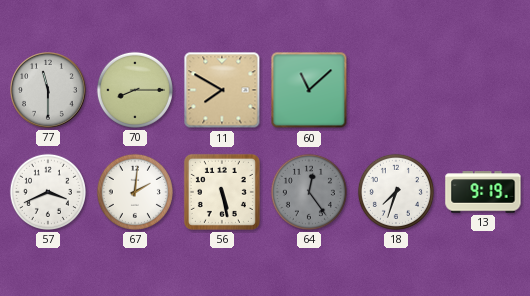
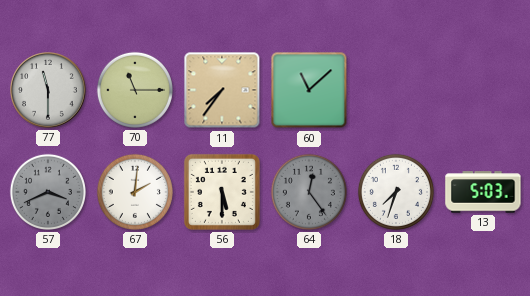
70: 8:15 -> 11:15
11: 7:50 -> 7:36
57 dial: white -> grey
56: 5:28 -> 5:30
13: 9:19 -> 5:03
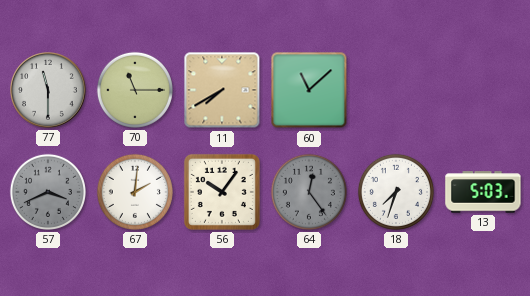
11: 7:36 -> 7:40
56: 5:30 -> 10:06
